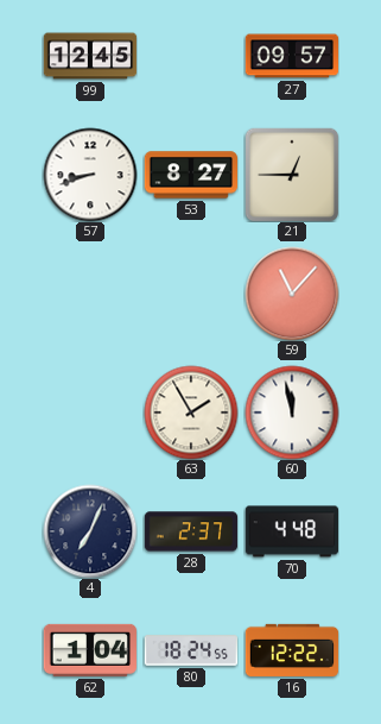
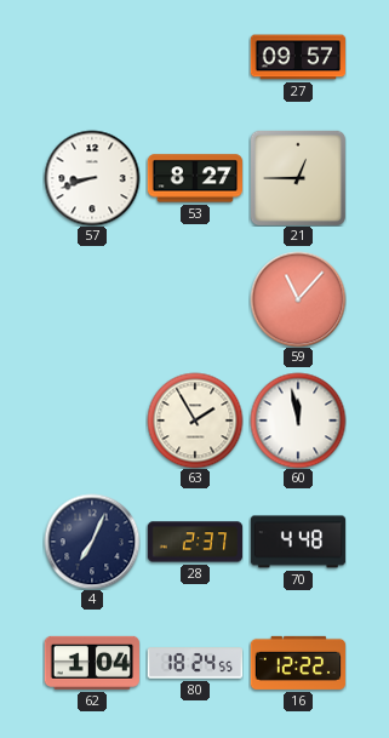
99: 12:45 -> none
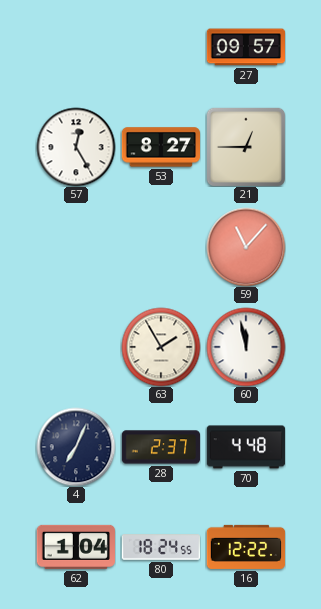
57: 8:42 -> 12:25
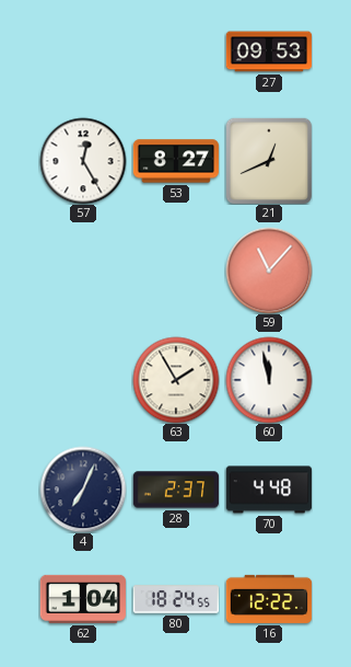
27: 09:57 -> 09:53
21: 12:45 -> 12:41
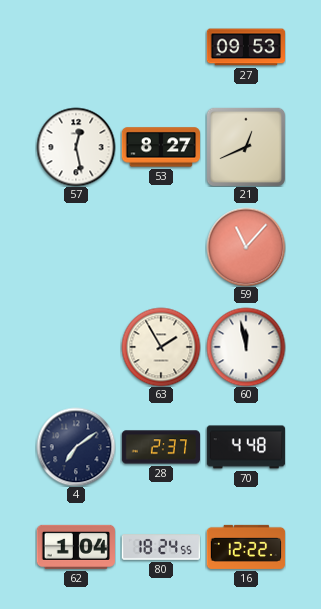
57: 12:25 -> 12:28
4: 7:04 -> 7:09
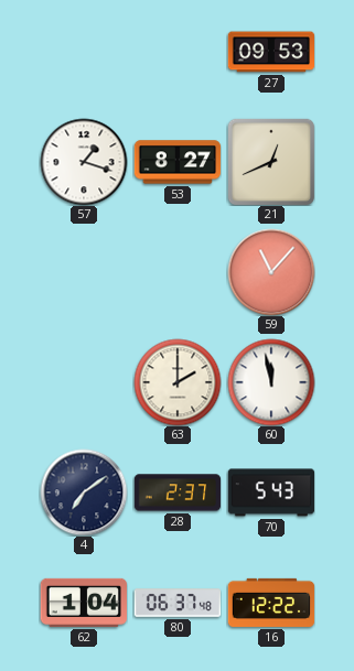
57: 12:28 -> 1:18
63: 1:55 -> 2:00
70: 4:48 -> 5:43
80: 18:24 -> 06:37
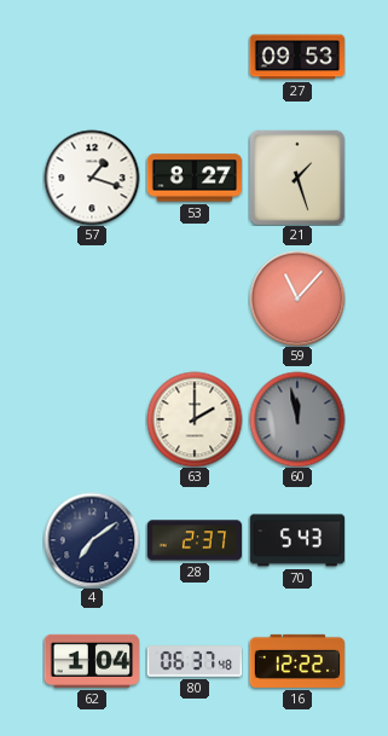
21: 12:41 -> 1:27
60 dial: white -> grey
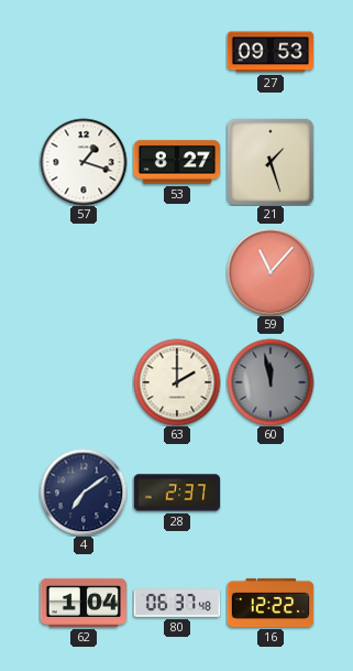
70: 5:43 -> none
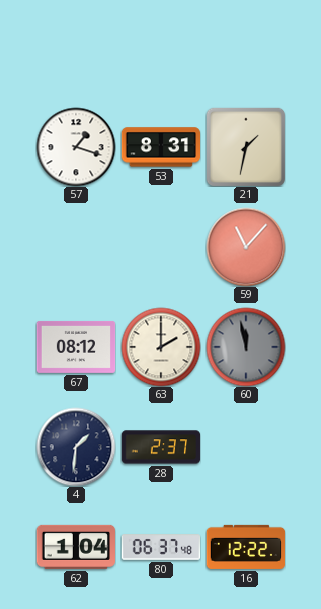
27: 09:53 -> none
53: 8:27 -> 8:31
21: 1:27 -> 1:32
67: none -> 08:12
4: 7:09 -> 1:31
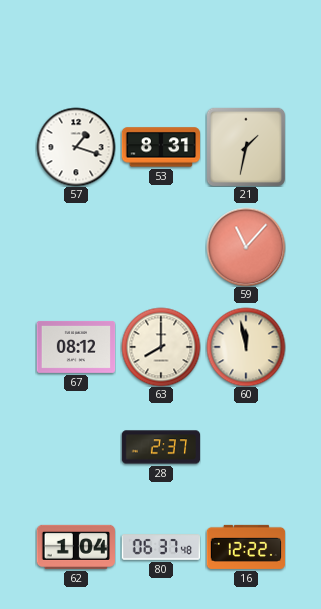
63: 2:00 -> 8:00
60 dial: grey -> cream
4: 1:31 -> none
